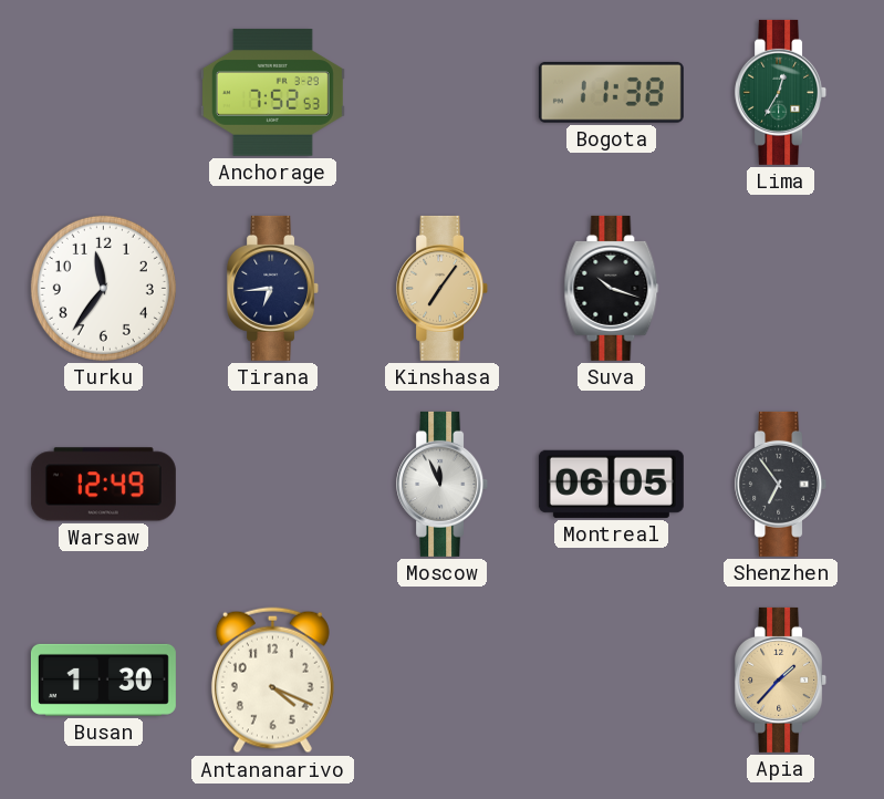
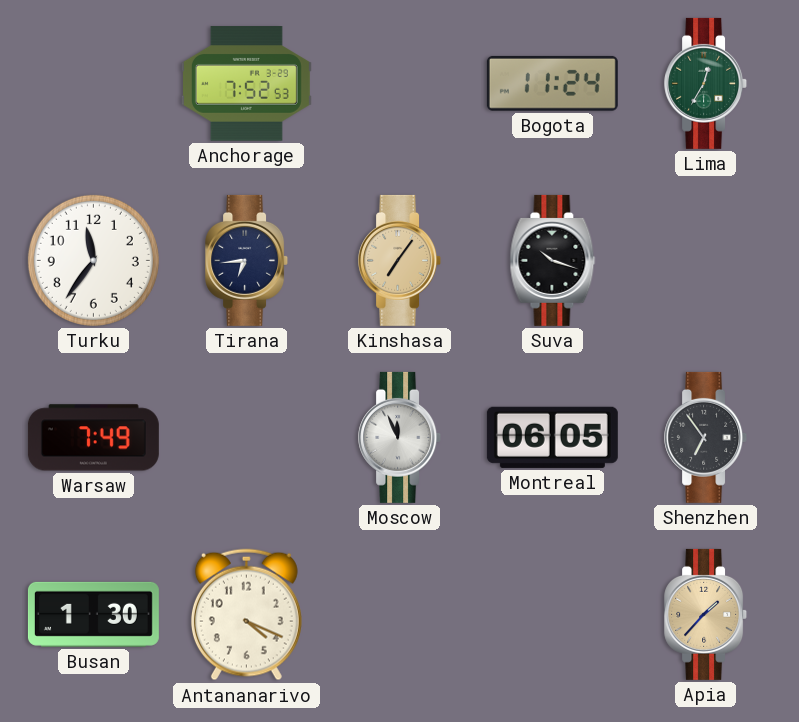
Bogota: 11:38 -> 11:24
Warsaw: 12:49 -> 7:49
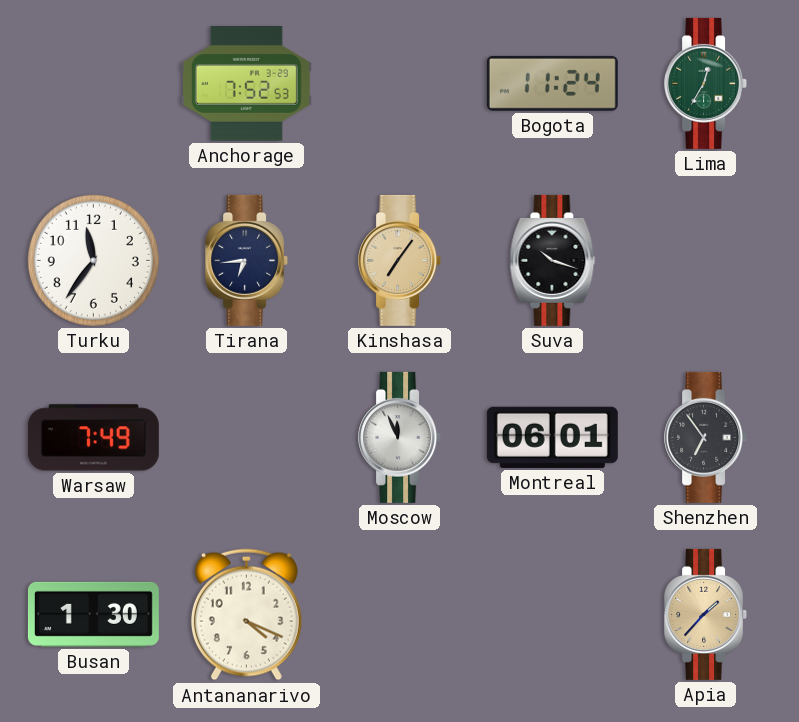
Montreal: 06:05 -> 06:01
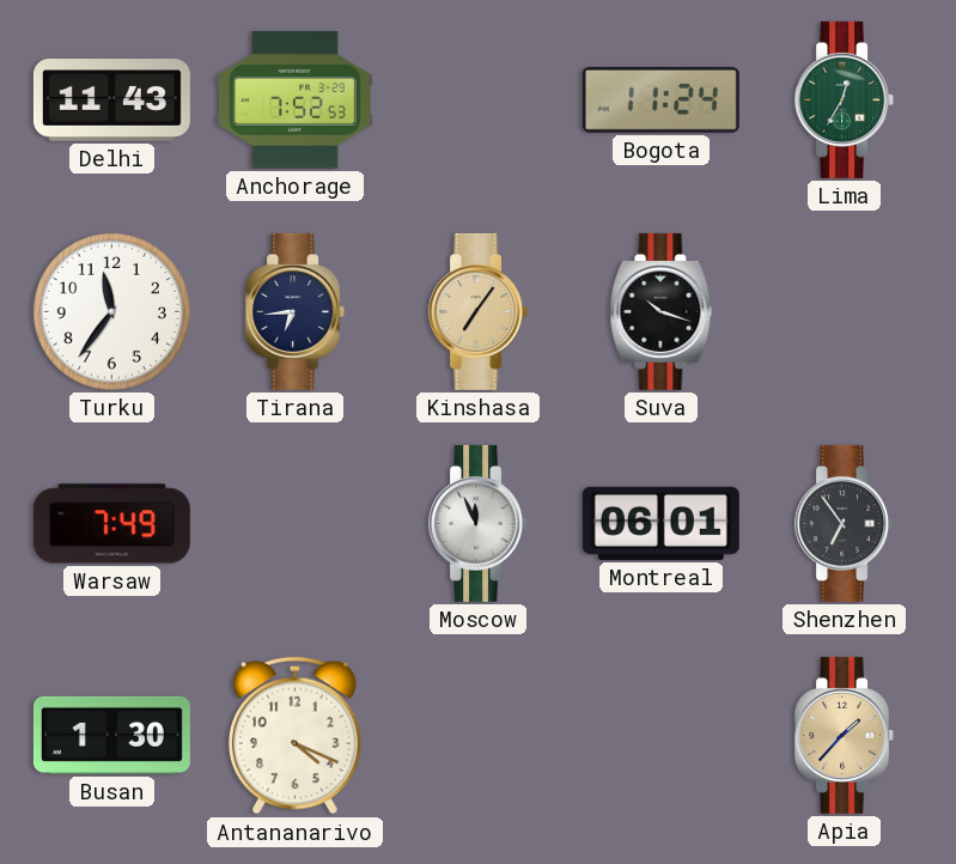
Delhi: none -> 11:43
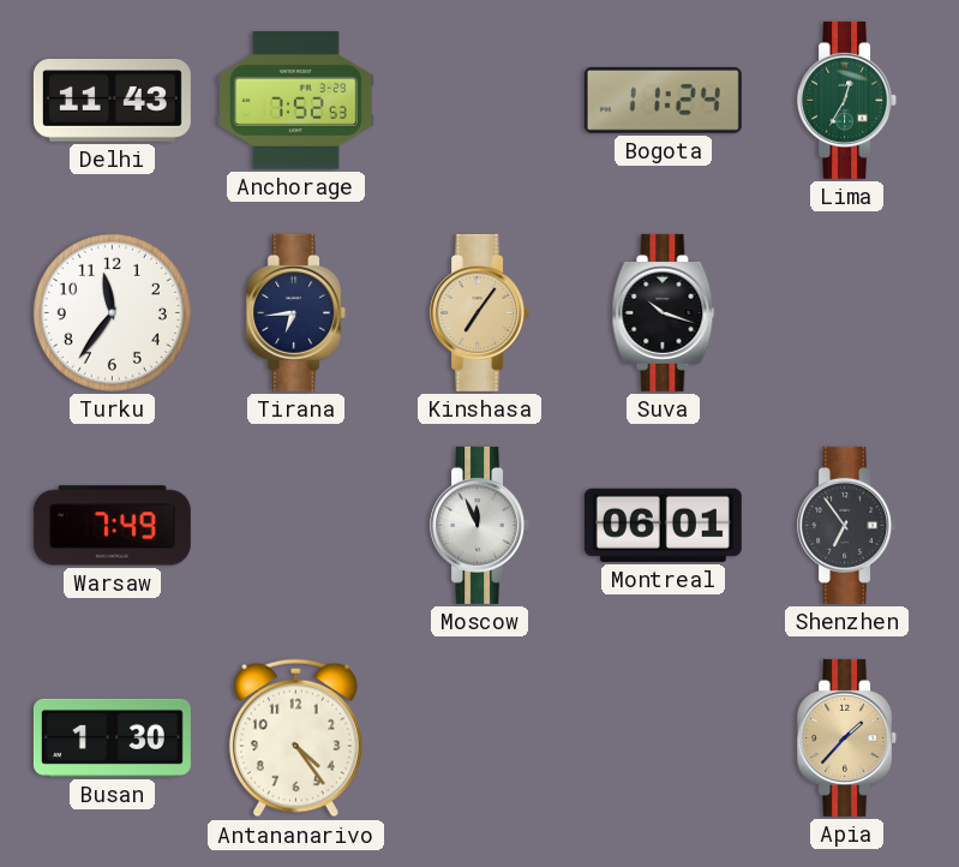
Antananarivo: 4:19 -> 4:24
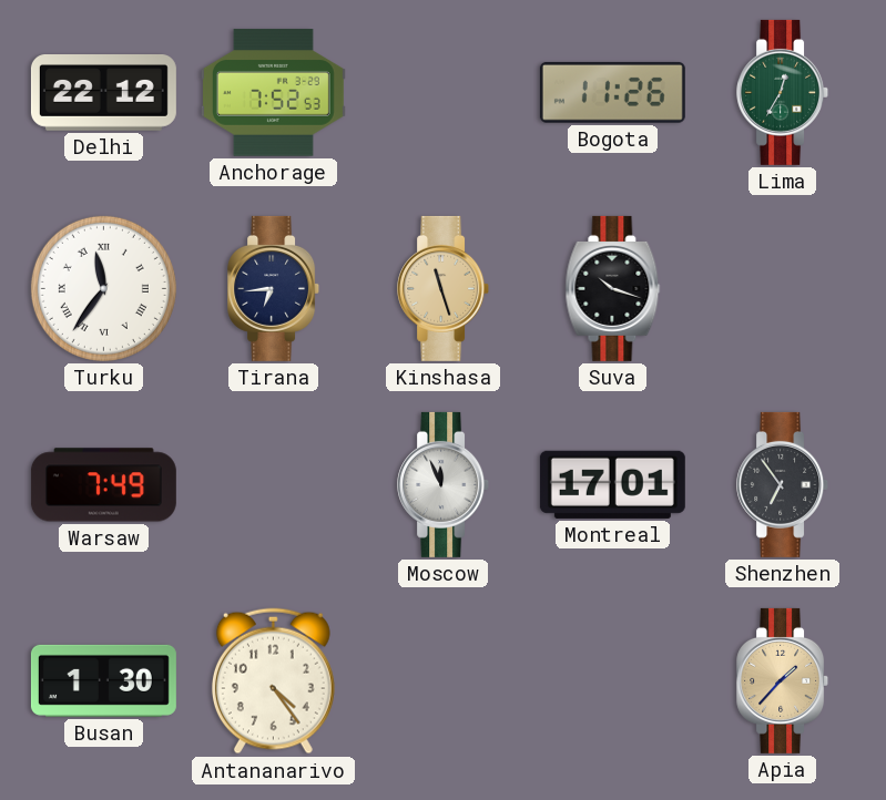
Delhi: 11:43 -> 22:12
Bogota: 11:24 -> 11:26
Turku numerals: Arabic -> Roman
Kinshasa: 7:06 -> 11:27
Montreal: 06:01 -> 17:01
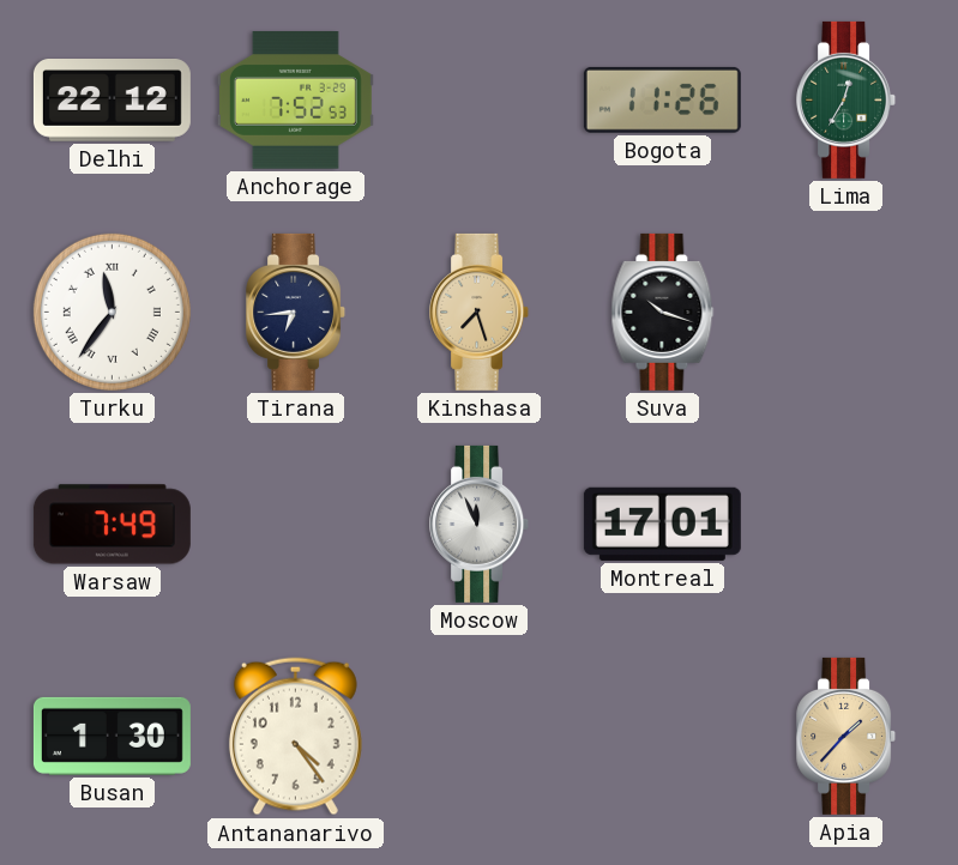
Kinshasa: 11:27 -> 7:27
Shenzhen: 6:54 -> none
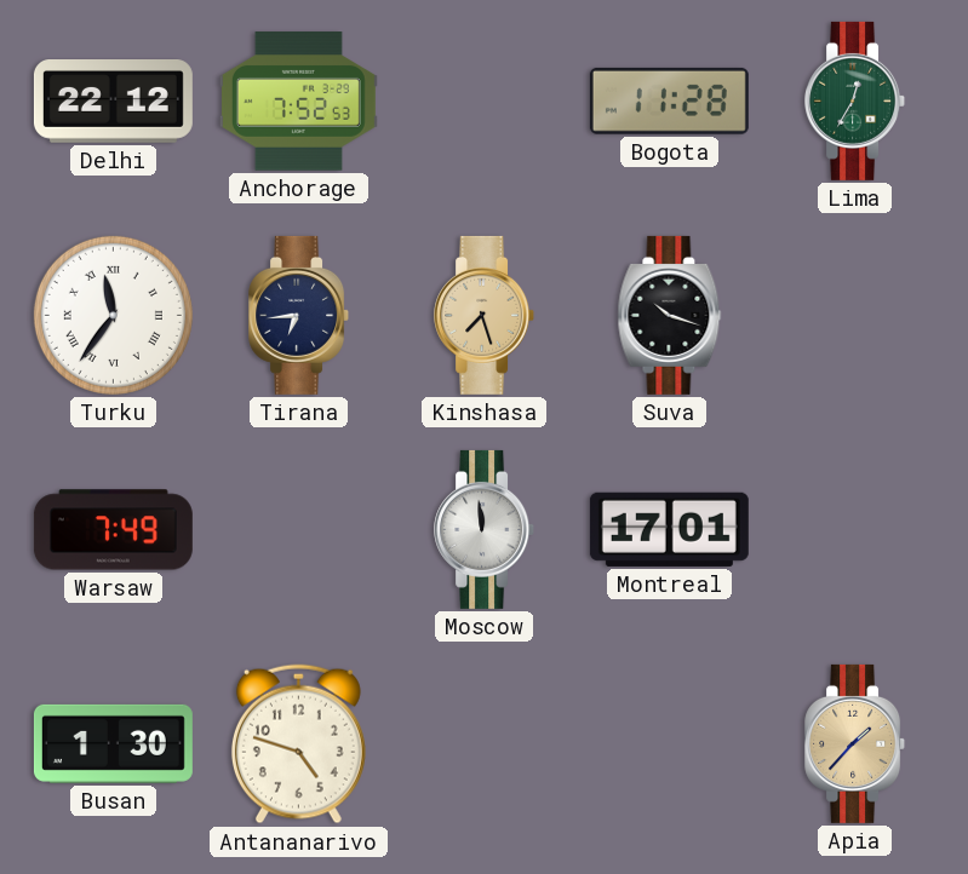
Bogota: 11:26 -> 11:28
Moscow: 11:56 -> 11:59
Antananarivo: 4:24 -> 4:48
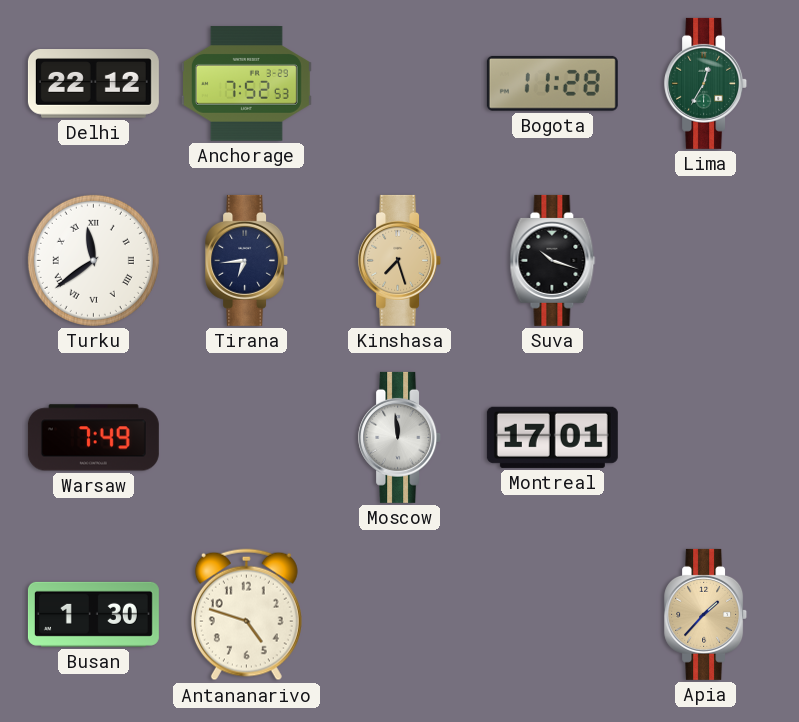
Turku: 11:36 -> 11:39
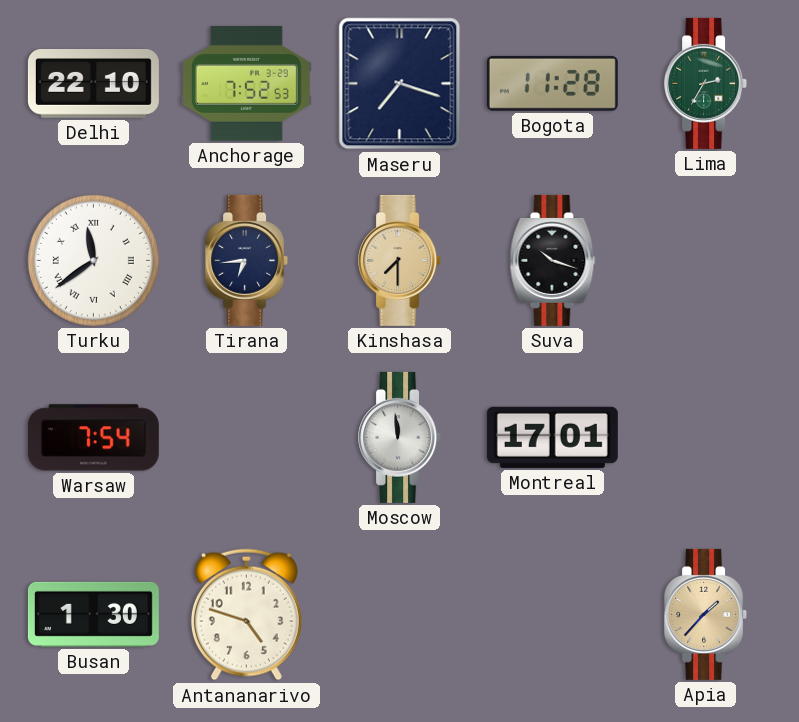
Delhi: 22:12 -> 22:10
Maseru: none -> 7:18
Lima: 12:35 -> 2:35
Kinshasa: 7:27 -> 7:30
Warsaw: 7:49 -> 7:54
